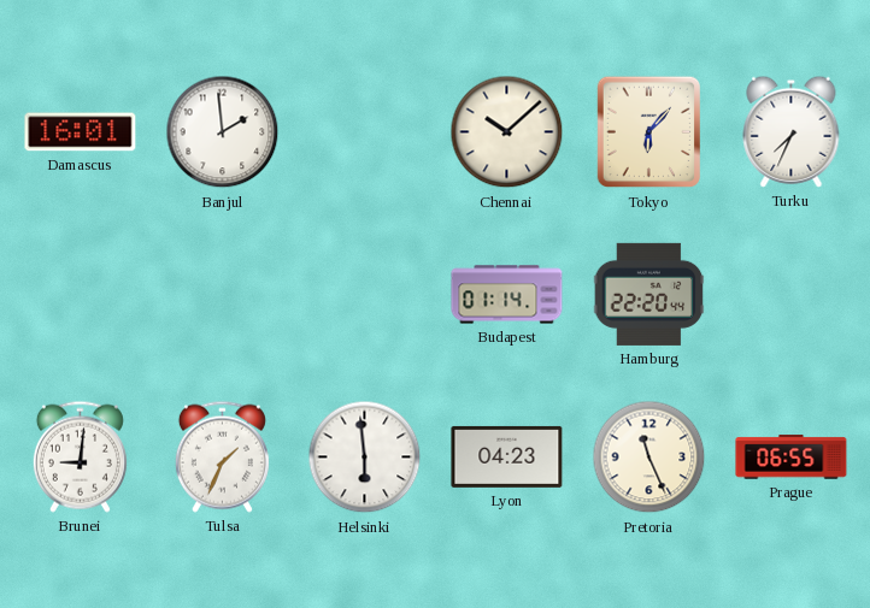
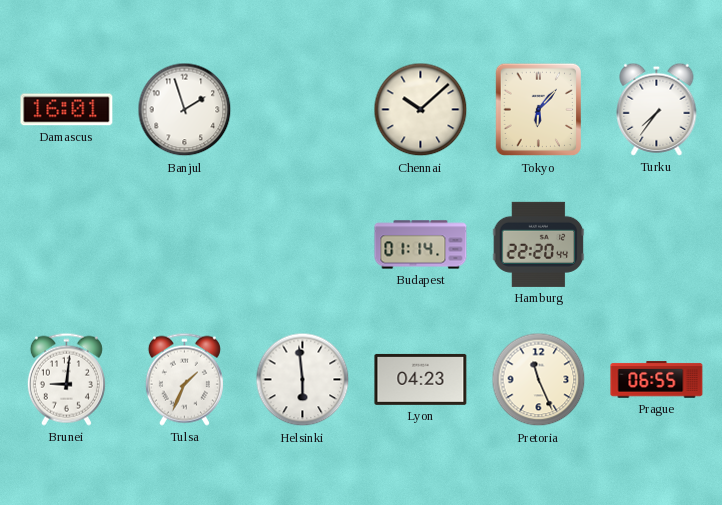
Banjul: 1:59 -> 1:57
Turku: 7:34 -> 7:36
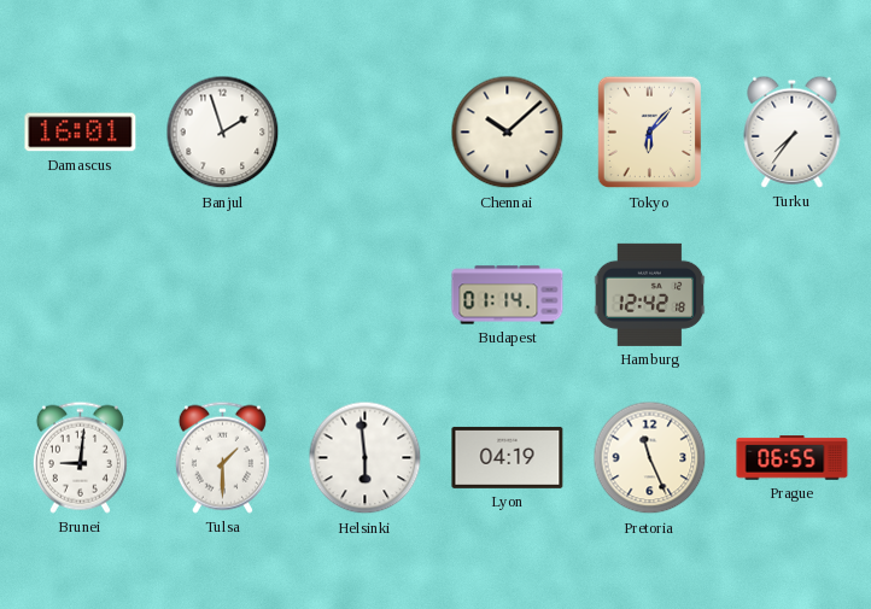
Hamburg: 22:20 -> 12:42
Tulsa: 1:34 -> 1:30
Lyon: 04:23 -> 04:19
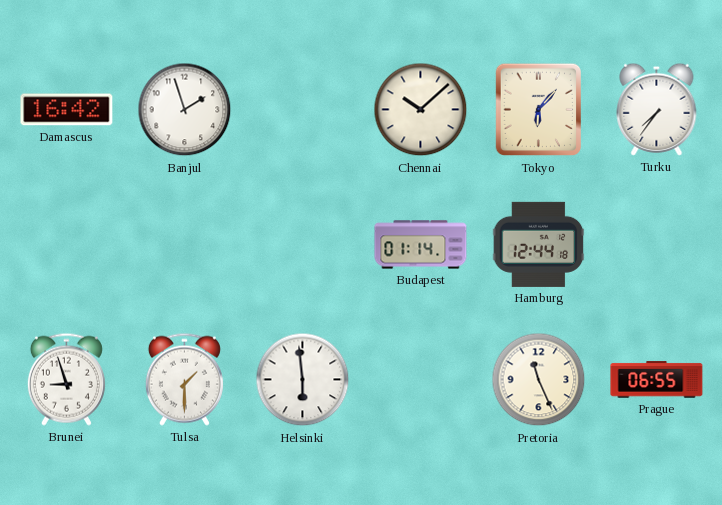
Damascus: 16:01 -> 16:42
Hamburg: 12:42 -> 12:44
Brunei: 9:01 -> 8:57
Lyon: 04:19 -> none
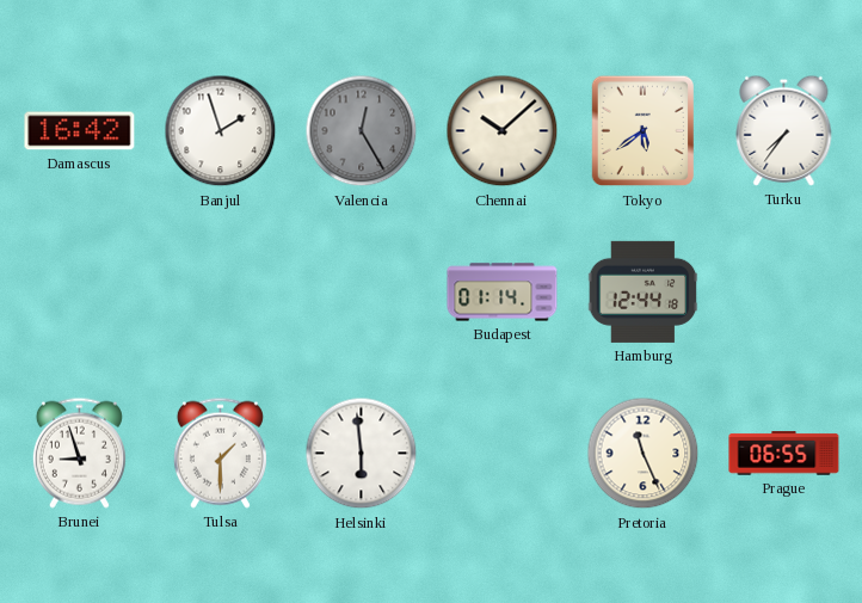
Valencia: none -> 12:25
Tokyo: 6:07 -> 5:39
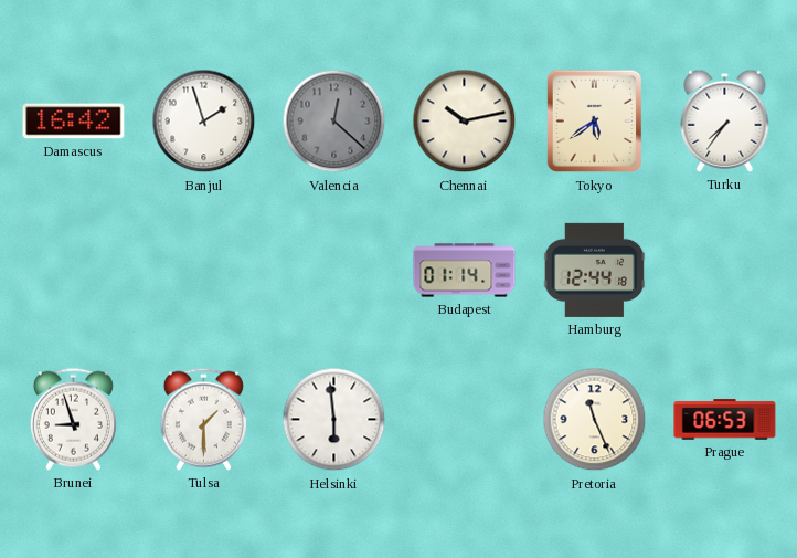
Valencia: 12:25 -> 12:22
Chennai: 10:08 -> 10:13
Prague: 06:55 -> 06:53
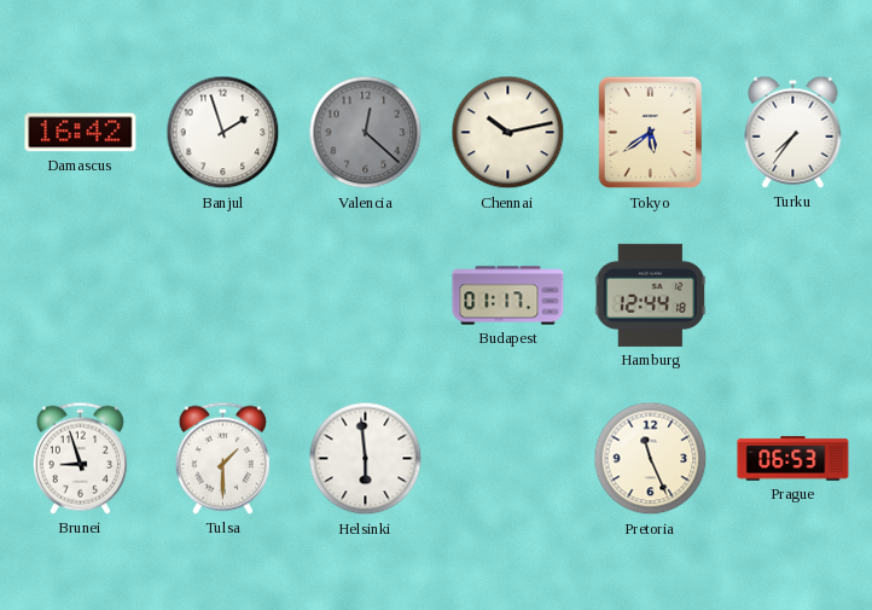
Budapest: 01:14 -> 01:17
